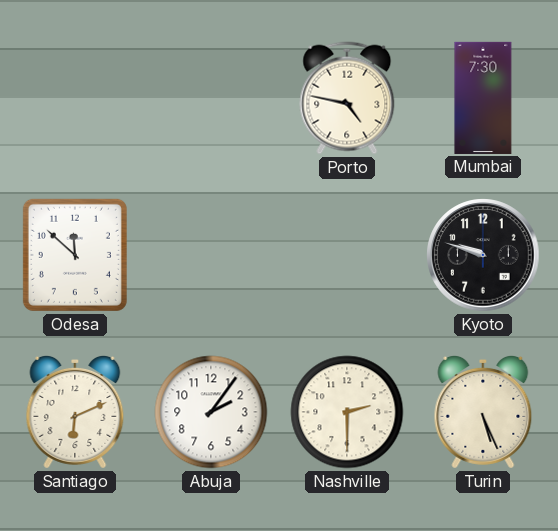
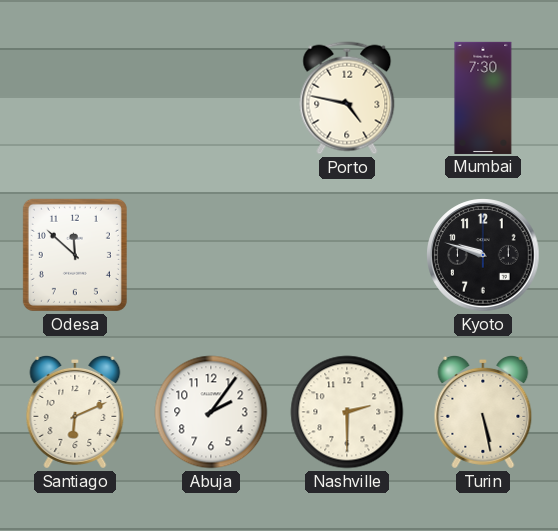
Turin: 5:26 -> 5:28
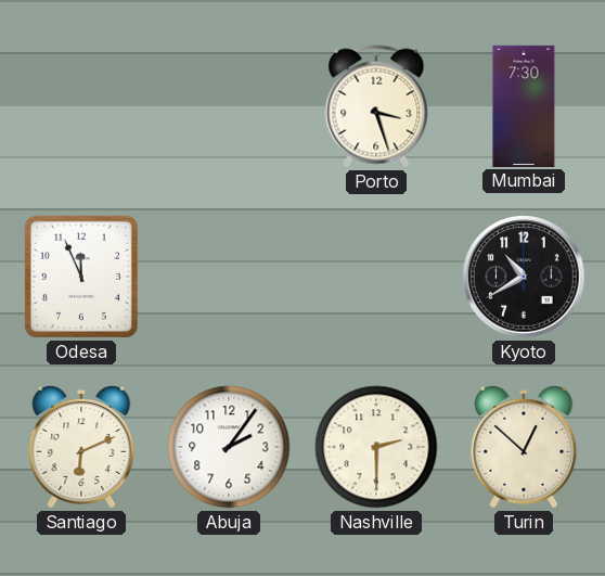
Porto: 4:47 -> 3:27
Odesa: 11:52 -> 11:56
Kyoto: 9:48 -> 10:40
Turin: 5:28 -> 12:52
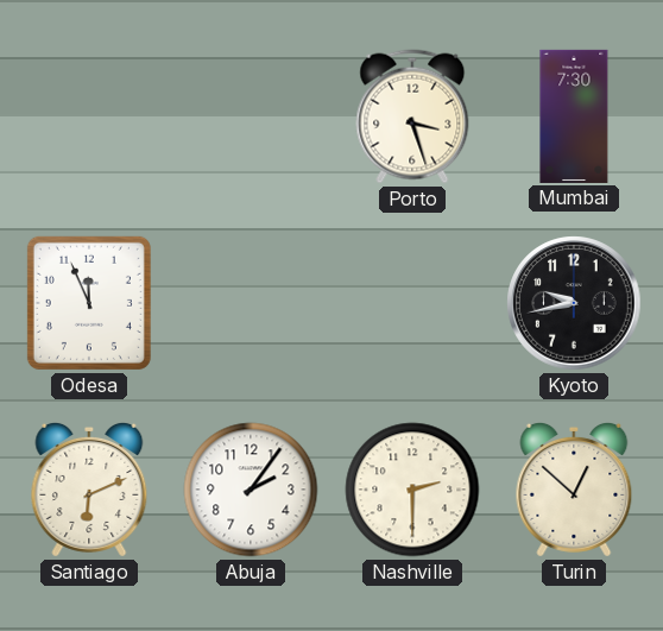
Kyoto: 10:40 -> 9:43
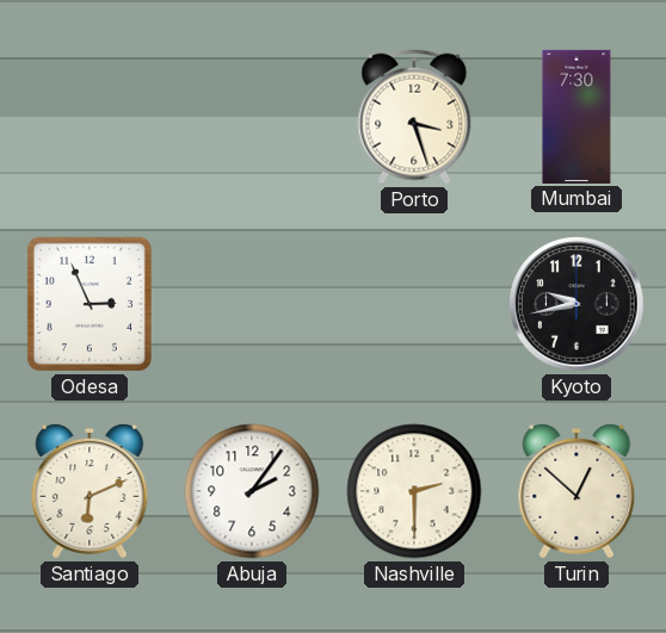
Odesa: 11:56 -> 2:56
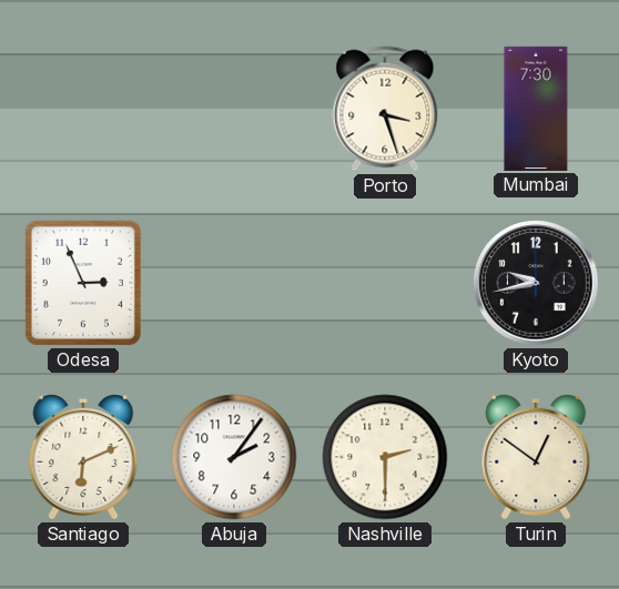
Turin: 12:52 -> 12:51
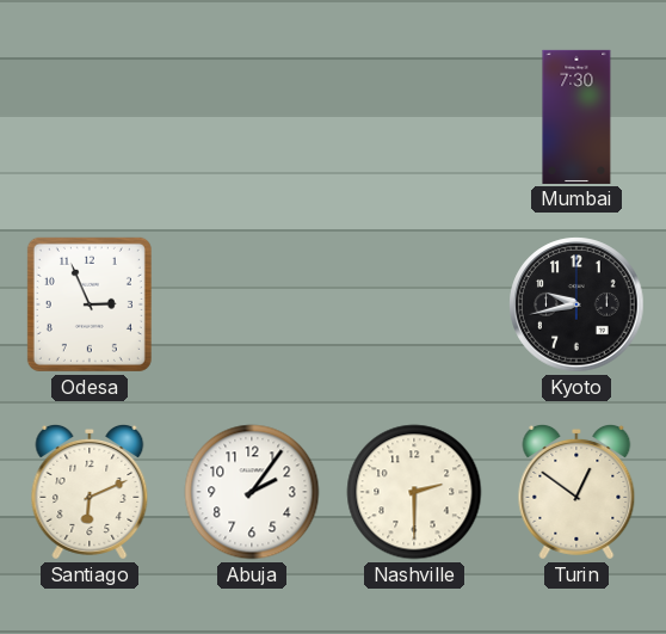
Porto: 3:27 -> none
